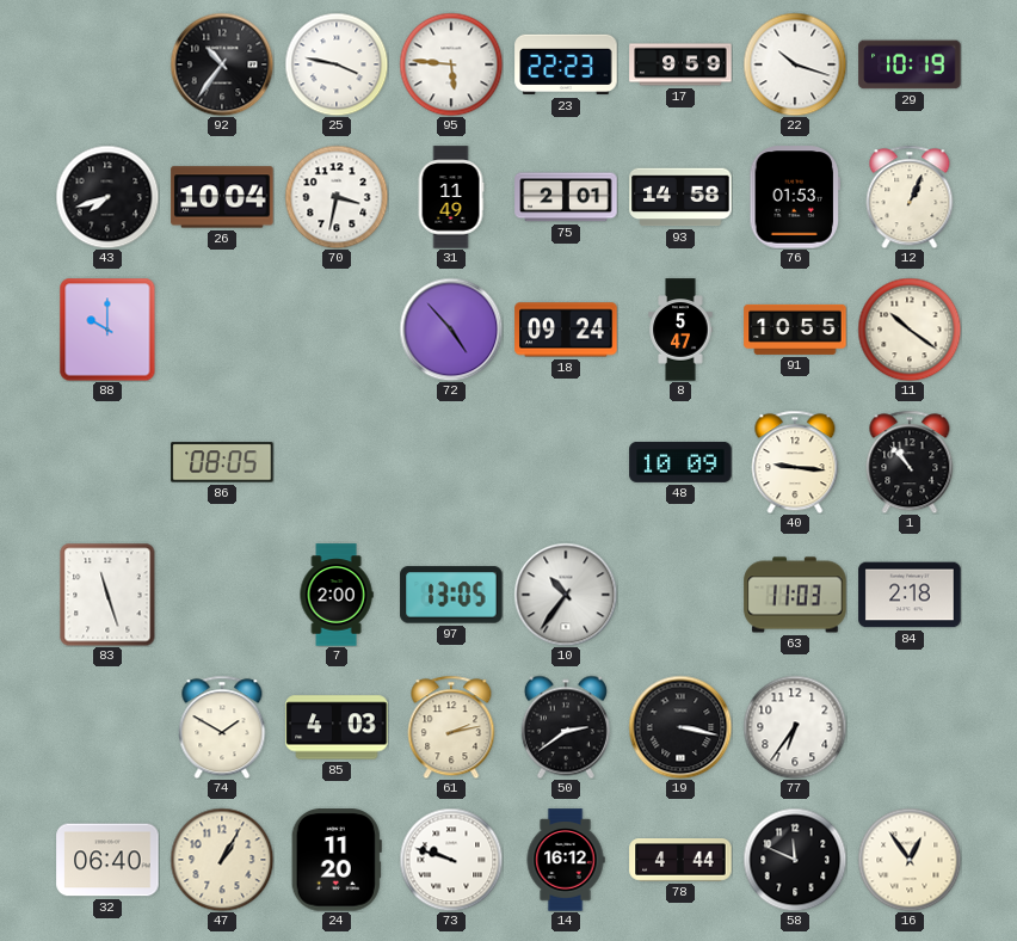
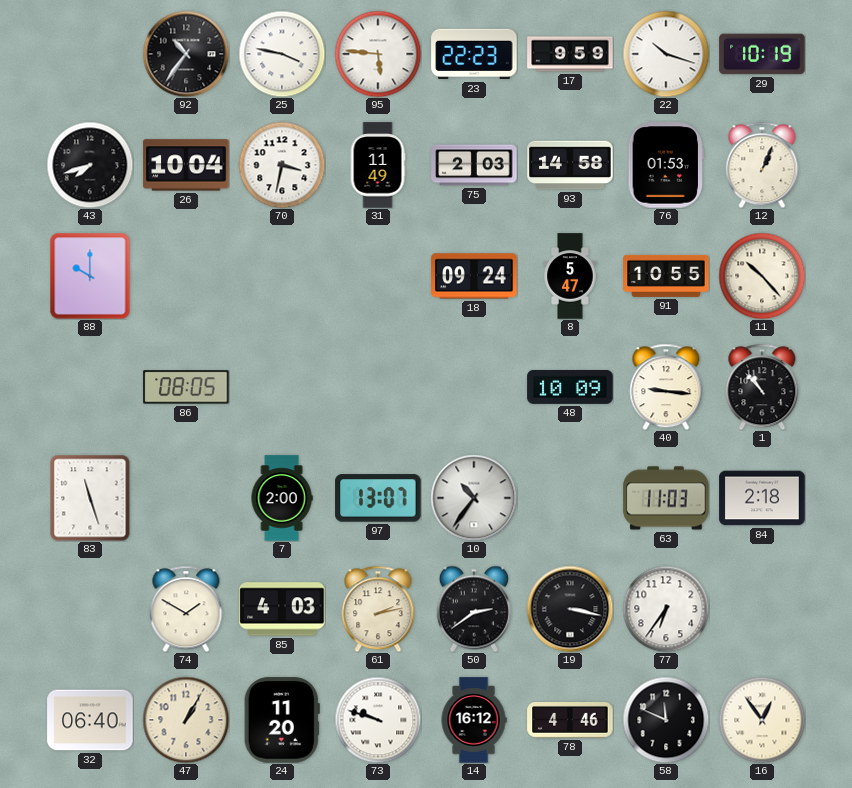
75: 2:01 -> 2:03
72: 4:53 -> none
11: 10:21 -> 10:23
97: 13:05 -> 13:07
78: 4:44 -> 4:46
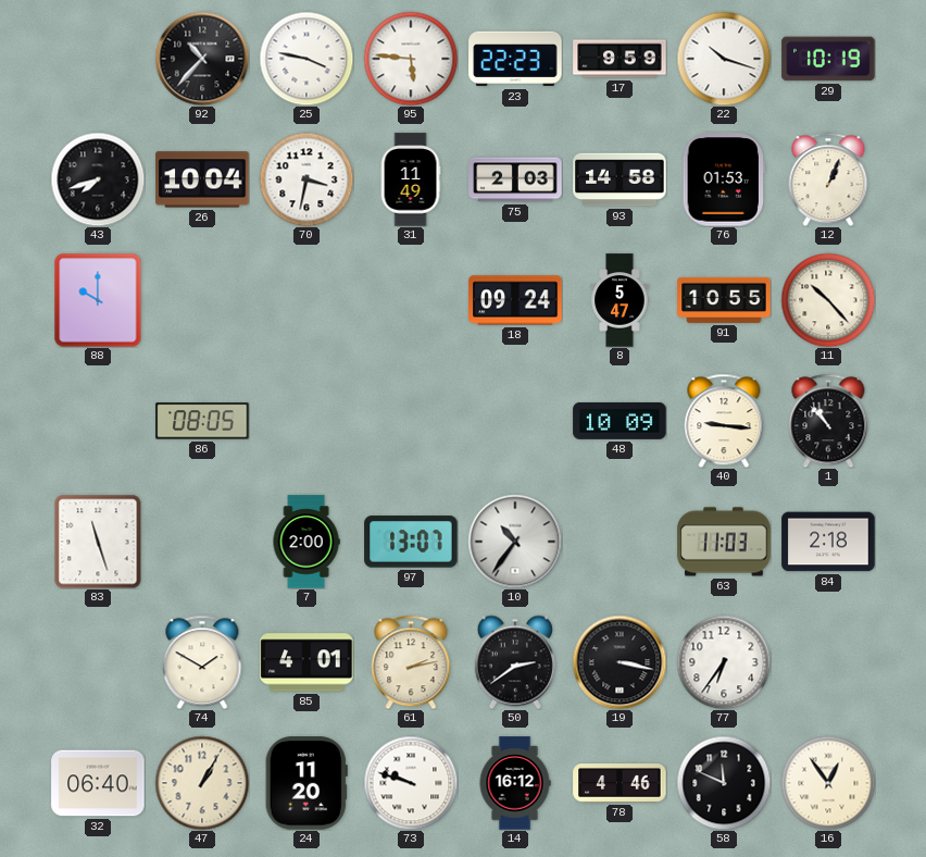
92: 10:36 -> 10:37
85: 4:03 -> 4:01
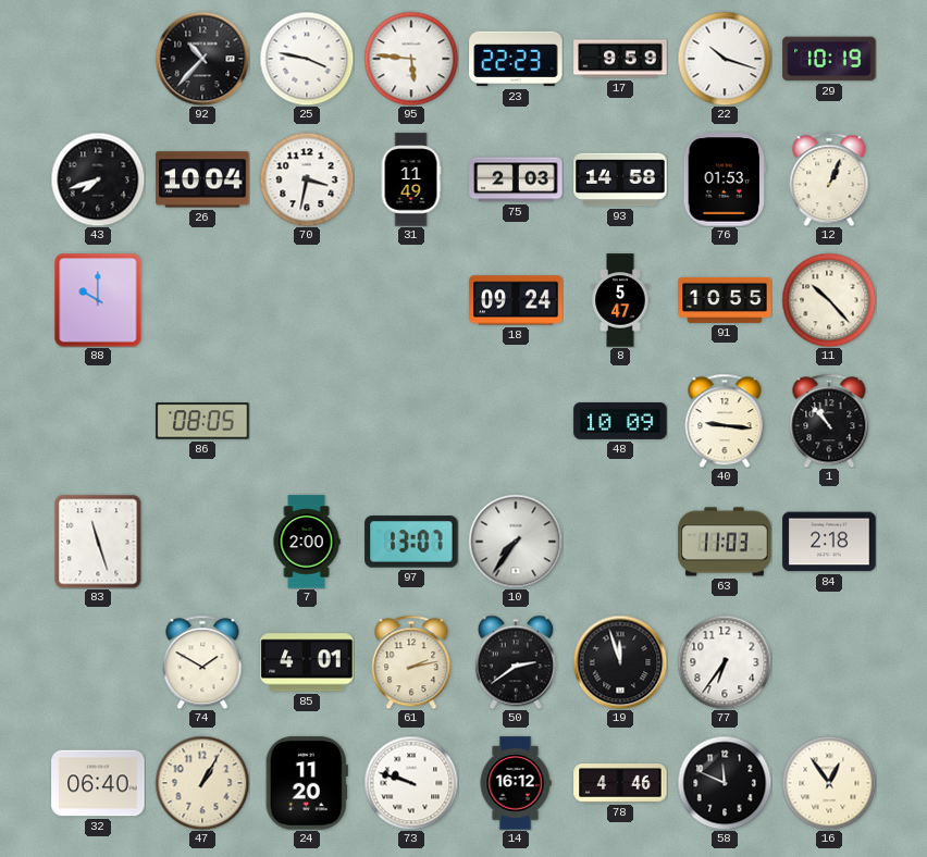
10: 10:36 -> 7:36
19: 3:17 -> 11:57
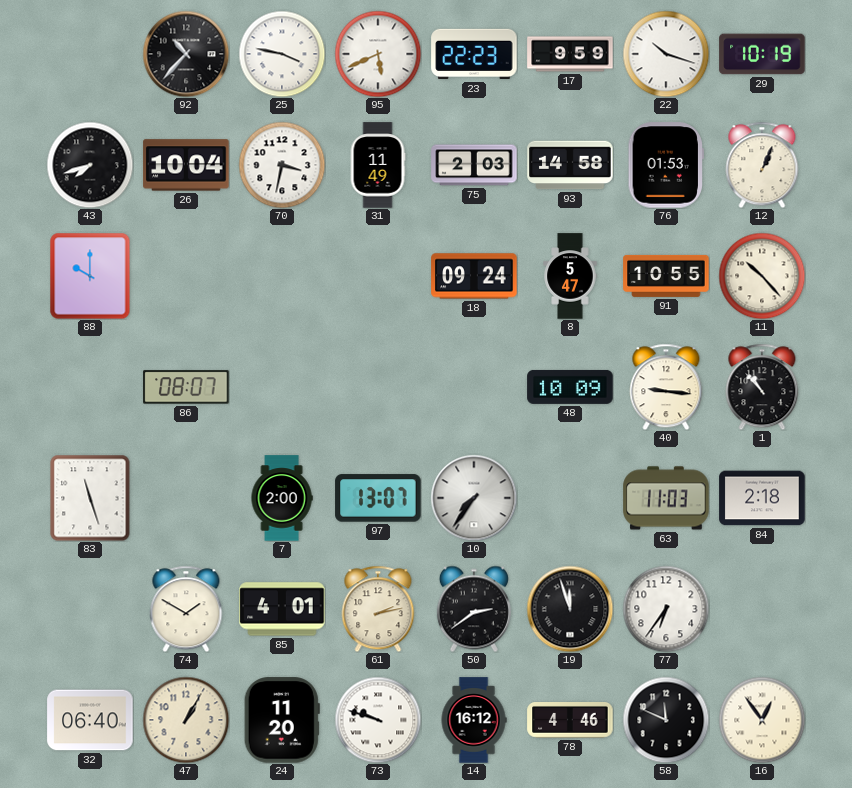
95: 5:46 -> 5:41
86: 08:05 -> 08:07
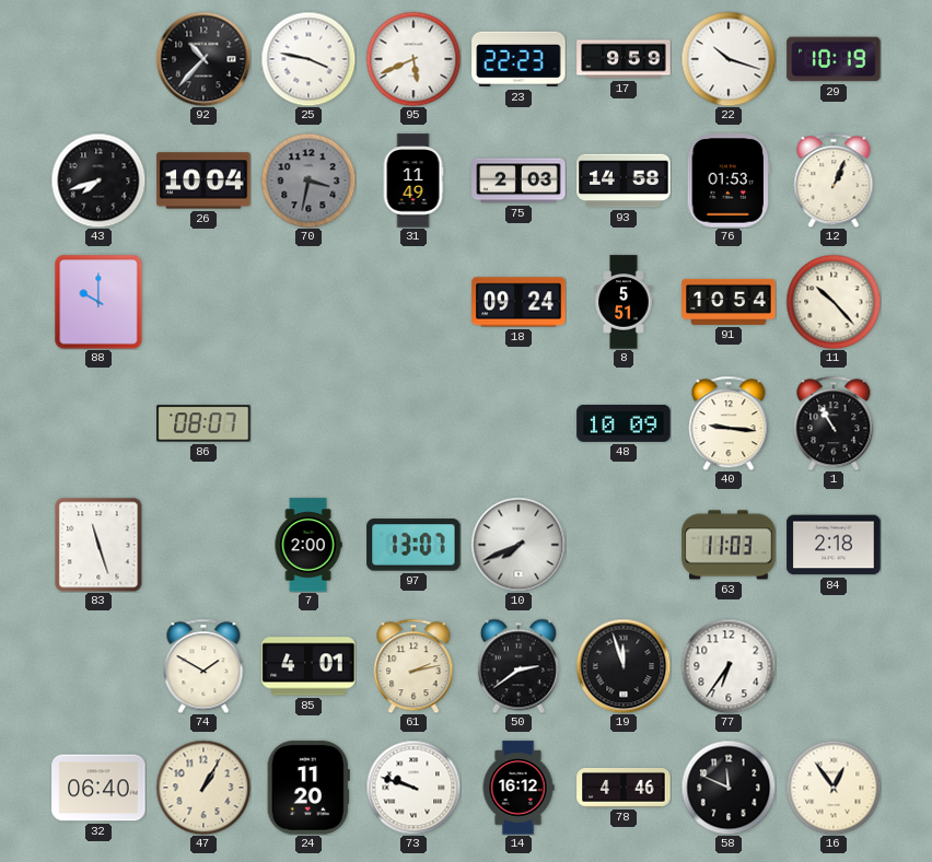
70 dial: white -> grey
8: 5:47 -> 5:51
91: 10:55 -> 10:54
1: 10:53 -> 10:55
10: 7:36 -> 7:41
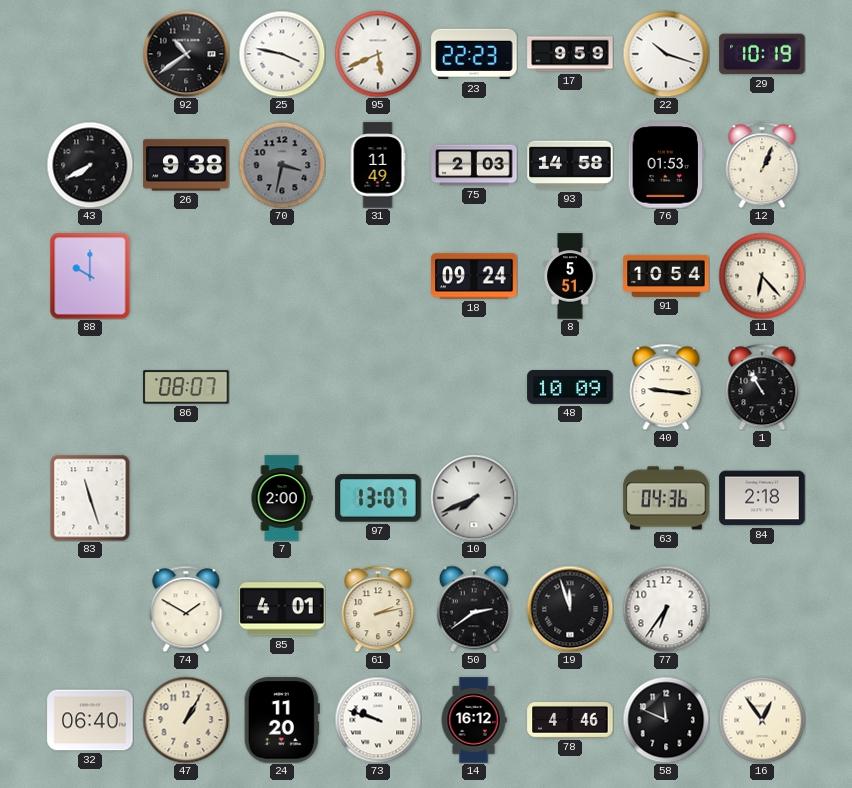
92: 10:37 -> 10:39
43: 7:42 -> 7:40
26: 10:04 -> 9:38
11: 10:23 -> 6:23
63: 11:03 -> 04:36
